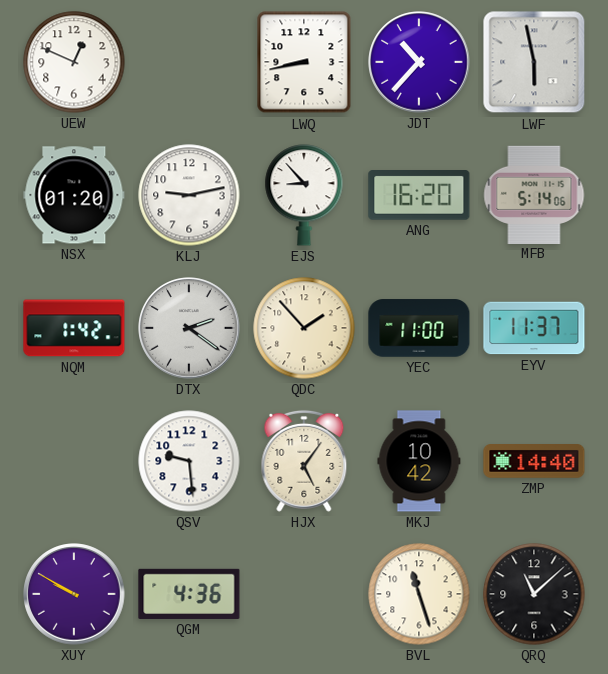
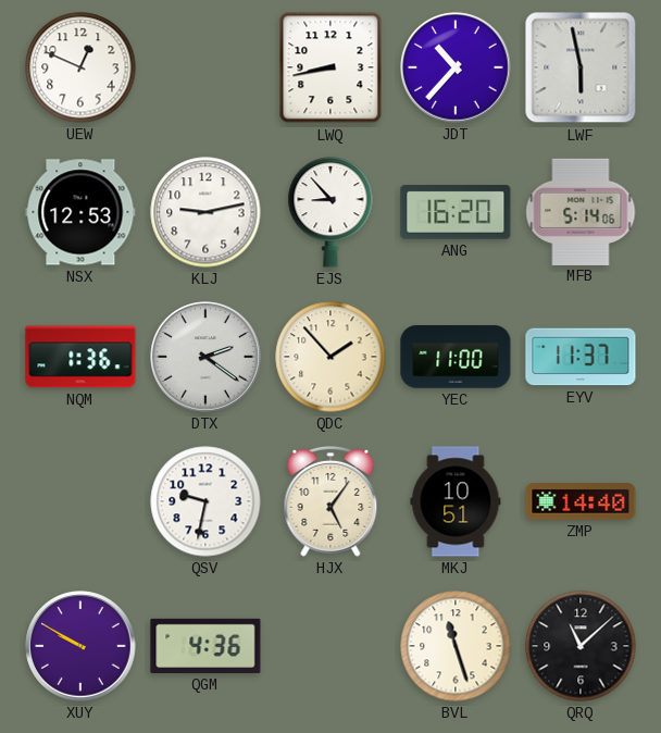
NSX: 01:20 -> 12:53
NQM: 1:42 -> 1:36
QSV: 9:29 -> 9:32
MKJ: 10:42 -> 10:51
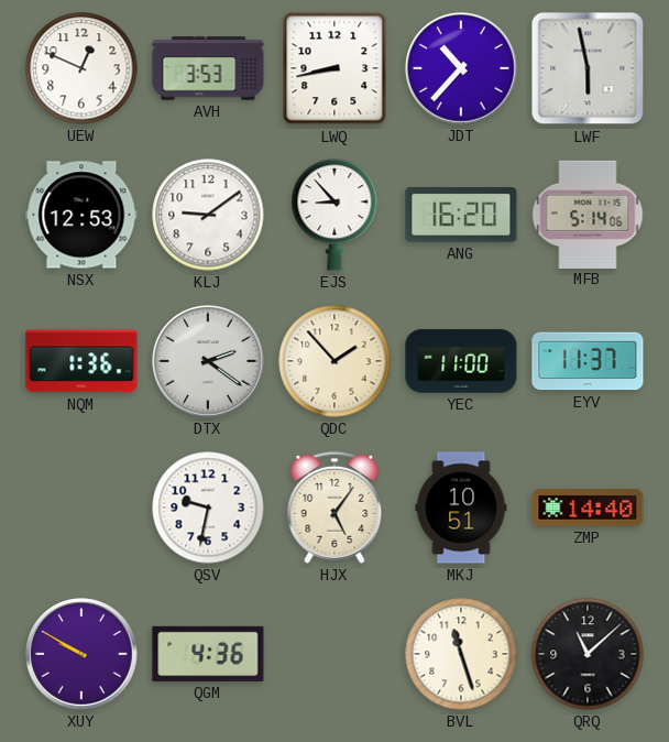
AVH: none -> 3:53
KLJ: 9:13 -> 9:09
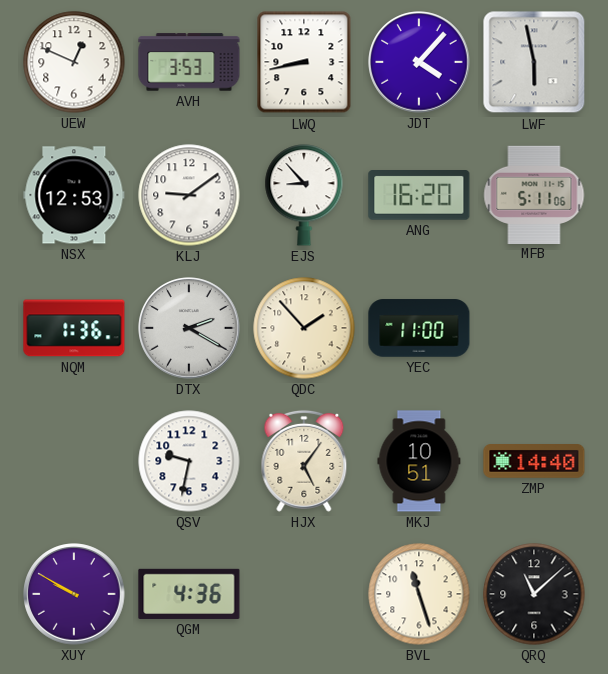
JDT: 10:37 -> 4:07
MFB: 5:14 -> 5:11
DTX: 2:21 -> 2:20
EYV: 11:37 -> none
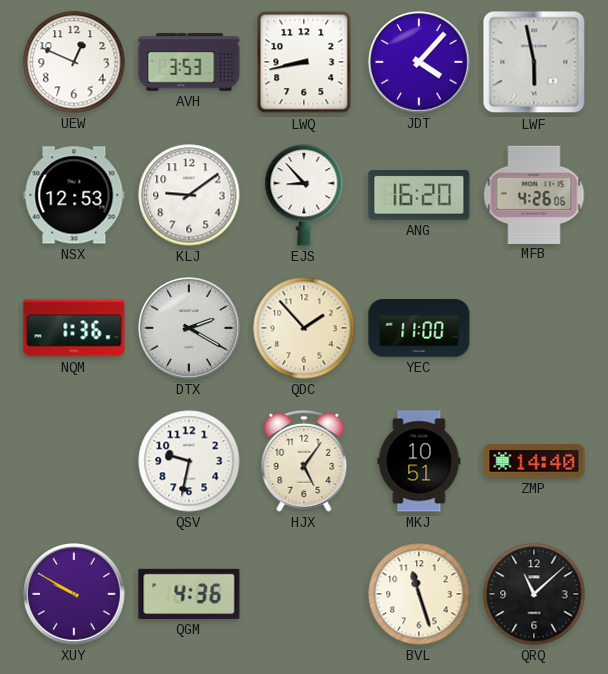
MFB: 5:11 -> 4:26
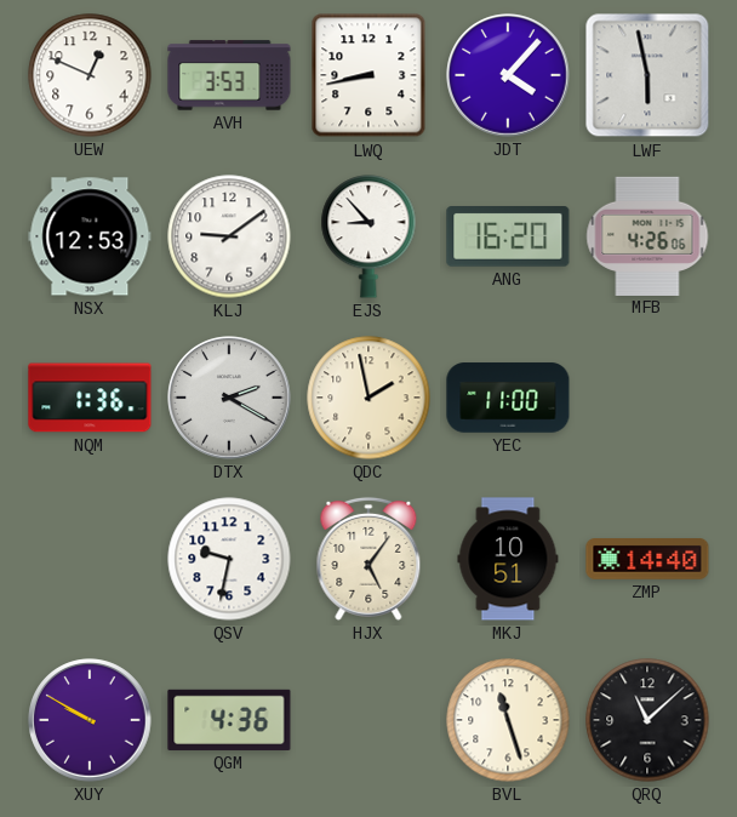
QDC: 1:53 -> 1:58
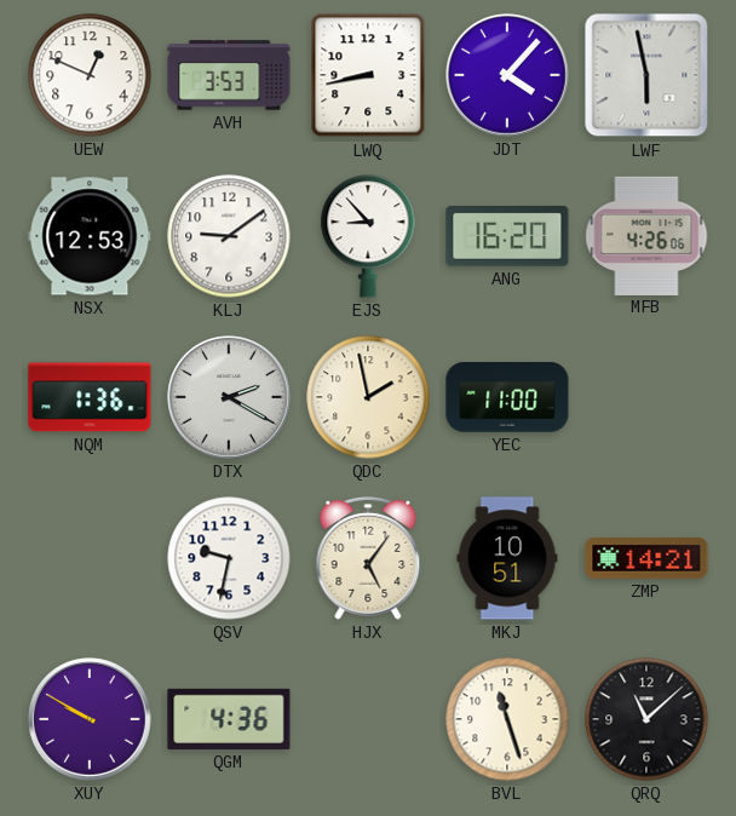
ZMP: 14:40 -> 14:21
